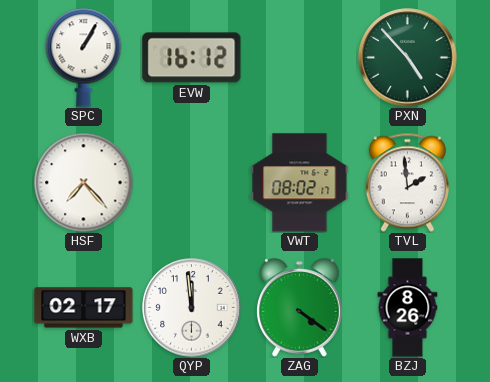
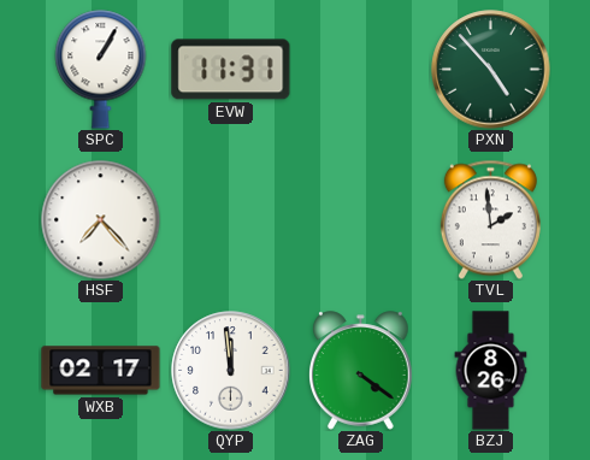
EVW: 16:12 -> 11:31
VWT: 08:02 -> none
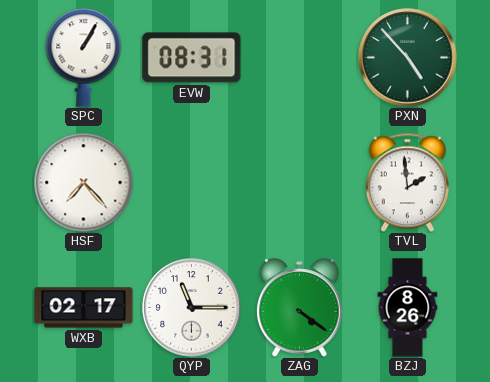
EVW: 11:31 -> 08:31
QYP: 11:59 -> 11:15
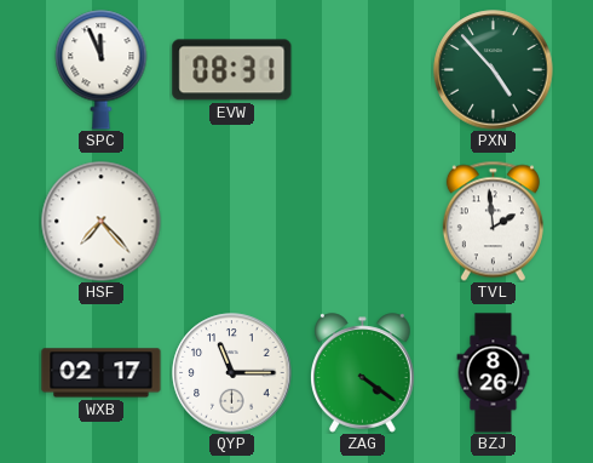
SPC: 1:05 -> 11:56
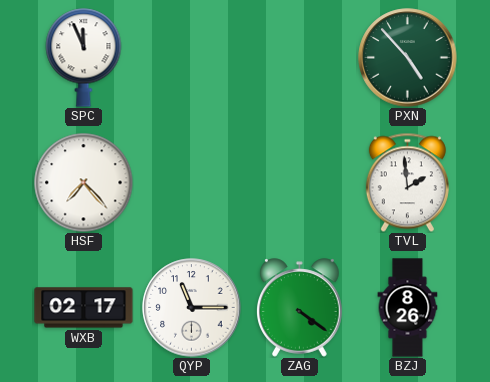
EVW: 08:31 -> none
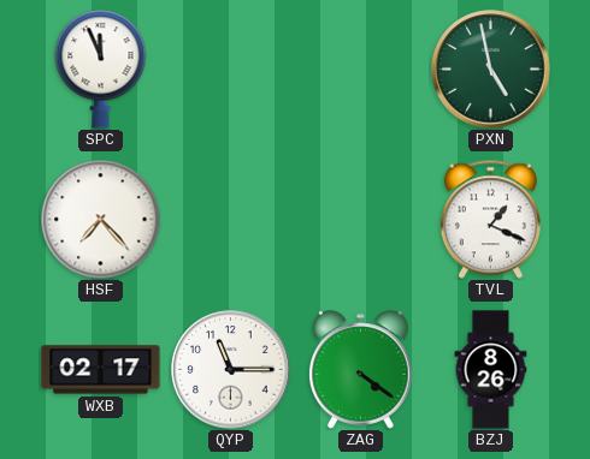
PXN: 4:53 -> 4:58
TVL: 1:59 -> 1:19
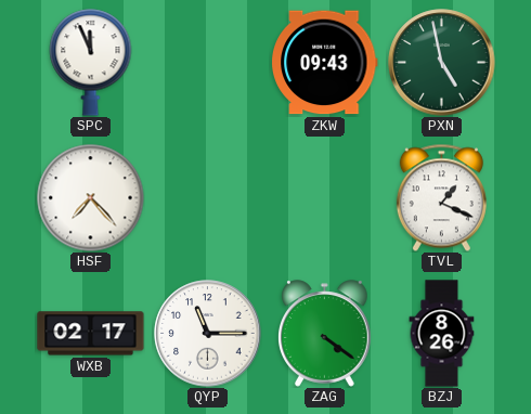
ZKW: none -> 09:43
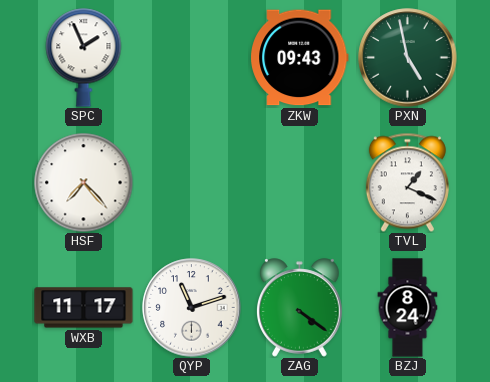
SPC: 11:56 -> 1:56
WXB: 02:17 -> 11:17
QYP: 11:15 -> 11:12
BZJ: 8:26 -> 8:24
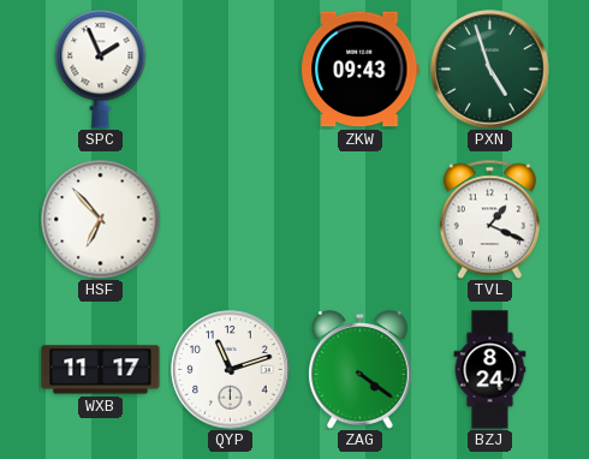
PXN: 4:58 -> 4:57
HSF: 7:23 -> 6:53
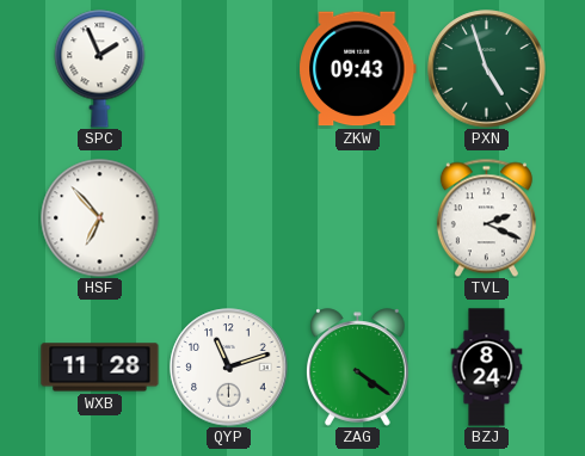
TVL: 1:19 -> 2:19
WXB: 11:17 -> 11:28
